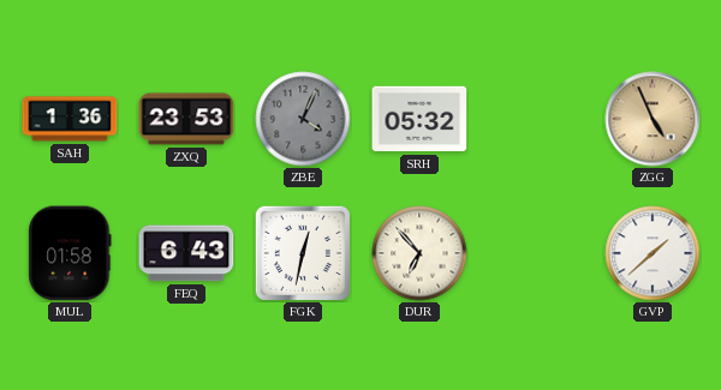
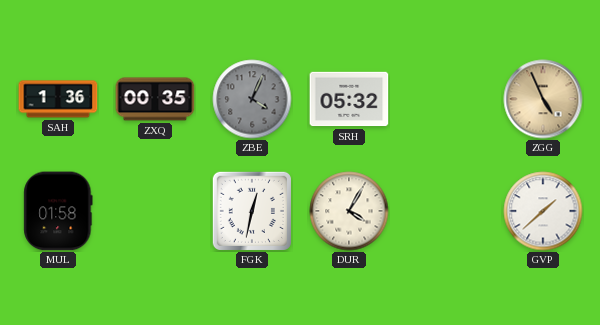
ZXQ: 23:53 -> 00:35
FEQ: 6:43 -> none
DUR: 6:53 -> 4:05
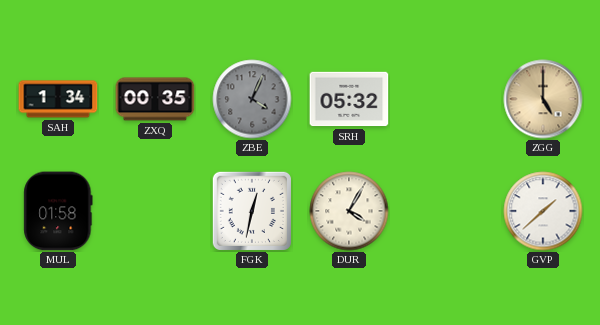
SAH: 1:36 -> 1:34
ZGG: 4:56 -> 5:00
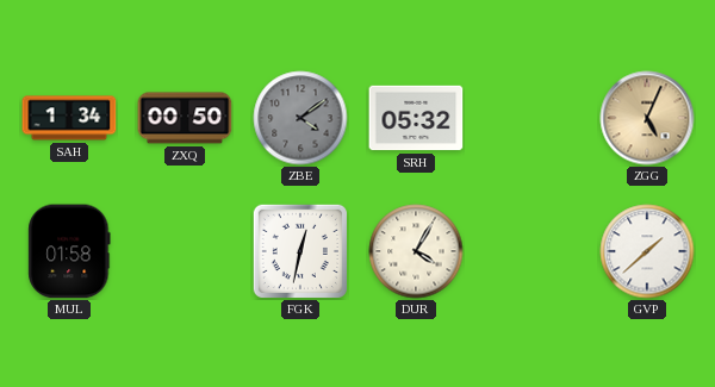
ZXQ: 00:35 -> 00:50
ZBE: 4:04 -> 4:09
ZGG: 5:00 -> 5:04
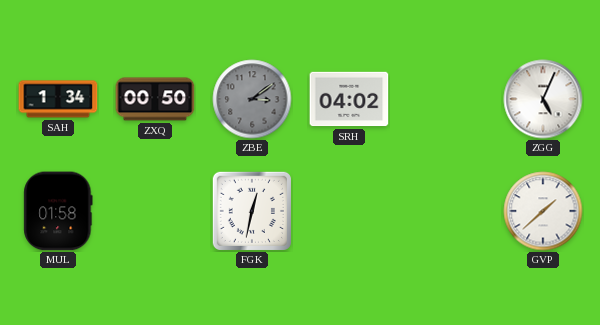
ZBE: 4:09 -> 3:09
SRH: 05:32 -> 04:02
ZGG dial: champagne -> white
DUR: 4:05 -> none
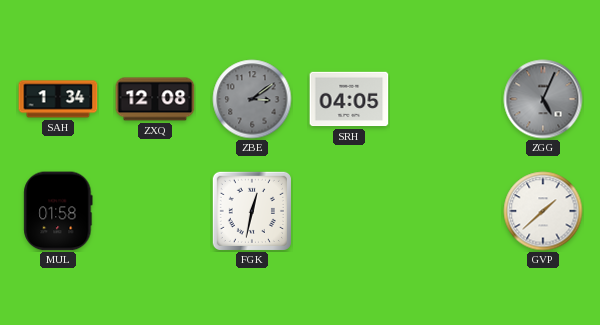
ZXQ: 00:50 -> 12:08
SRH: 04:02 -> 04:05
ZGG dial: white -> grey
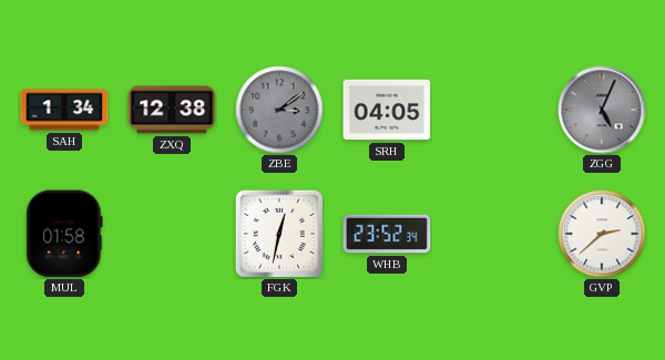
ZXQ: 12:08 -> 12:38
WHB: none -> 23:52
GVP: 1:38 -> 2:38
